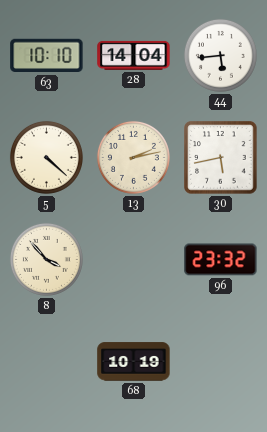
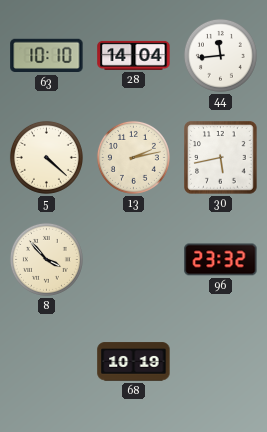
44: 5:44 -> 11:44
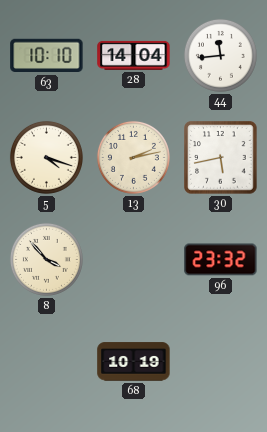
5: 4:22 -> 4:18
